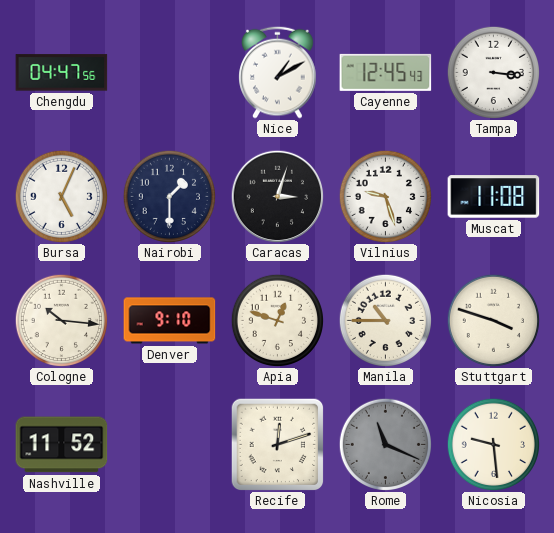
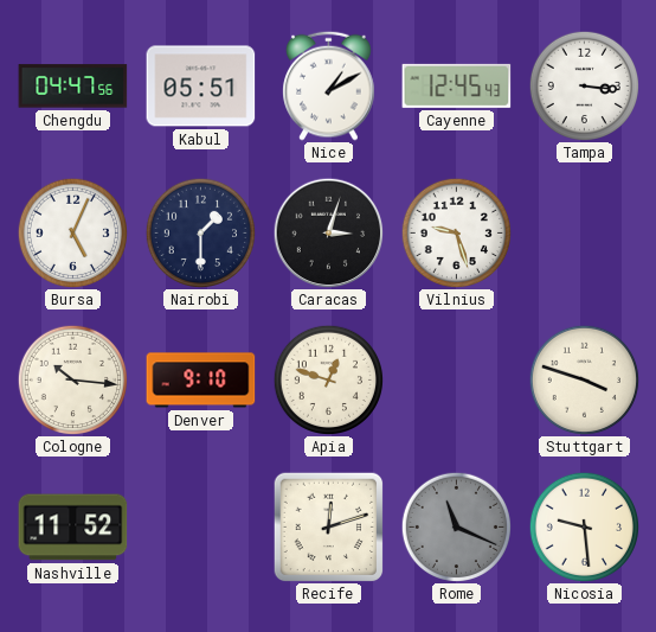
Kabul: none -> 05:51
Muscat: 11:08 -> none
Manila: 10:45 -> none
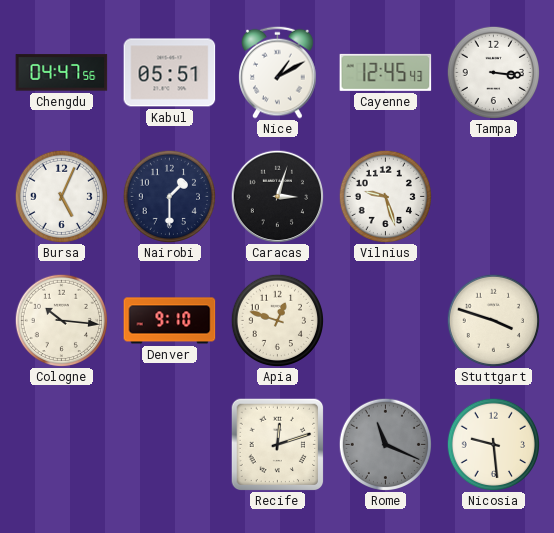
Nashville: 11:52 -> none
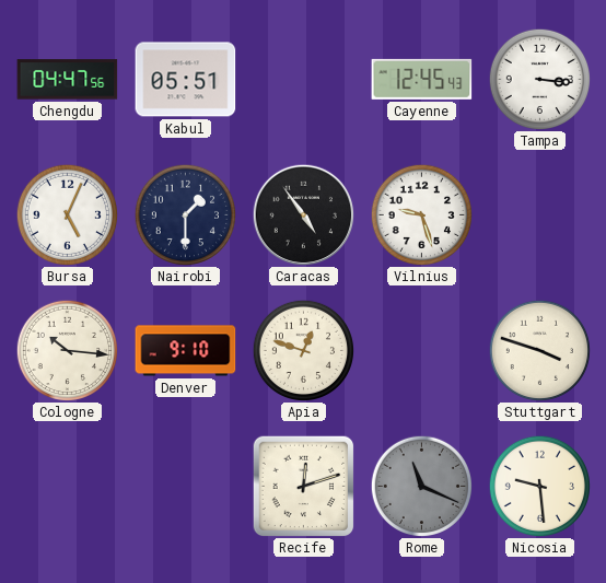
Nice: 1:10 -> none
Caracas: 3:03 -> 4:54
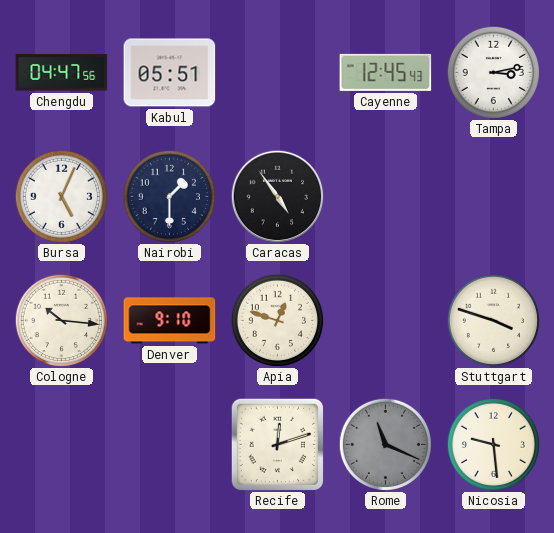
Tampa: 3:16 -> 3:13
Vilnius: 9:27 -> none
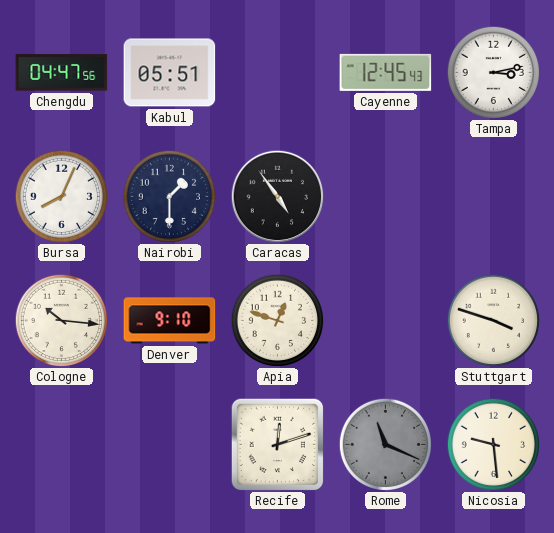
Bursa: 5:04 -> 8:04
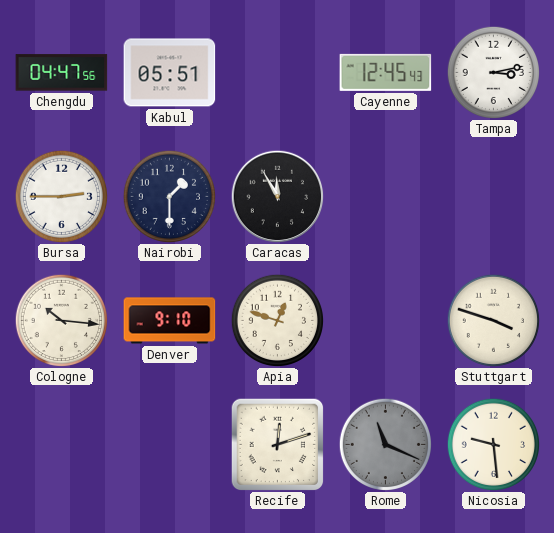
Bursa: 8:04 -> 2:45
Caracas: 4:54 -> 11:55
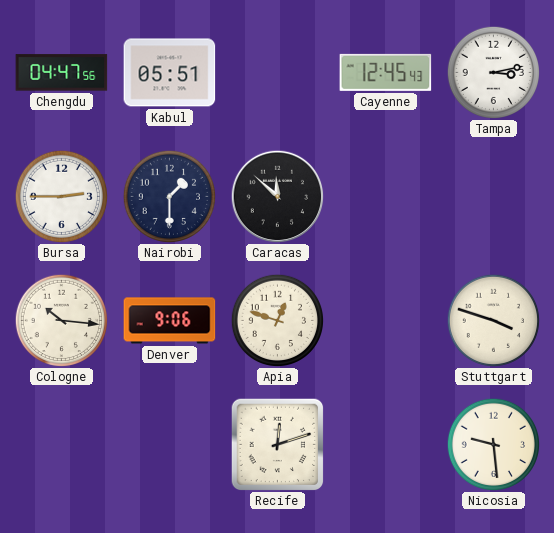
Caracas: 11:55 -> 11:52
Denver: 9:10 -> 9:06
Rome: 11:19 -> none
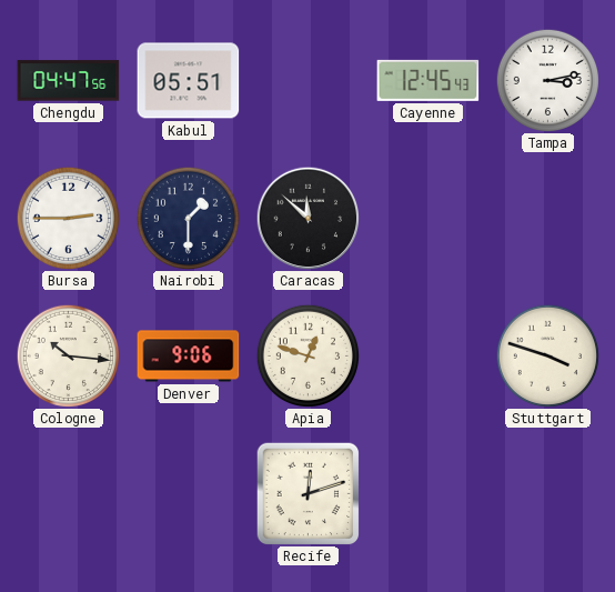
Nicosia: 9:29 -> none
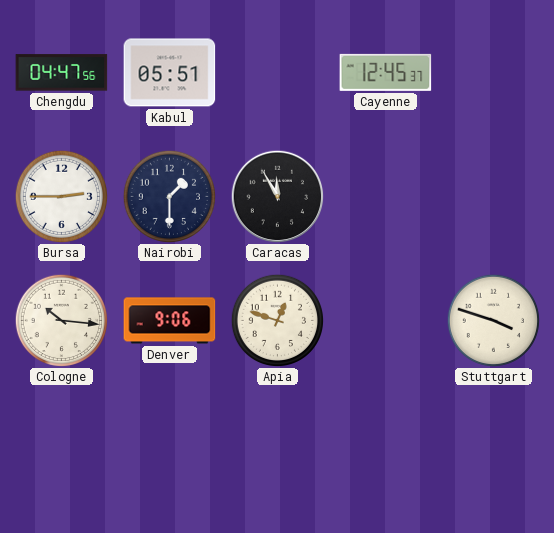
Cayenne: 12:45:43 -> 12:45:37
Tampa: 3:13 -> none
Caracas: 11:52 -> 11:55
Recife: 12:12 -> none
